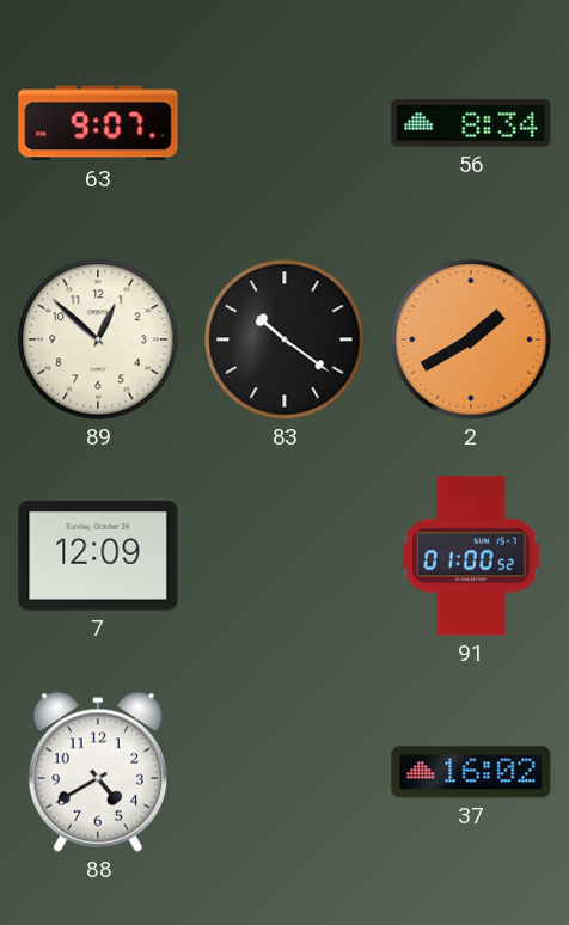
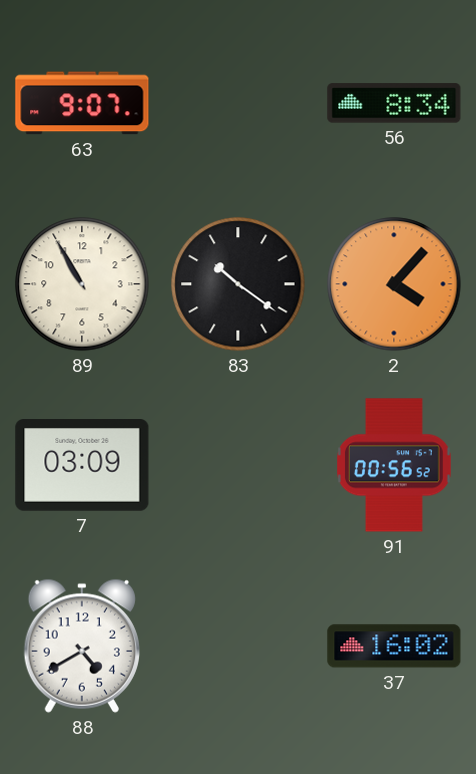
89: 12:52 -> 10:55
2: 1:40 -> 4:07
7: 12:09 -> 03:09
91: 01:00 -> 00:56
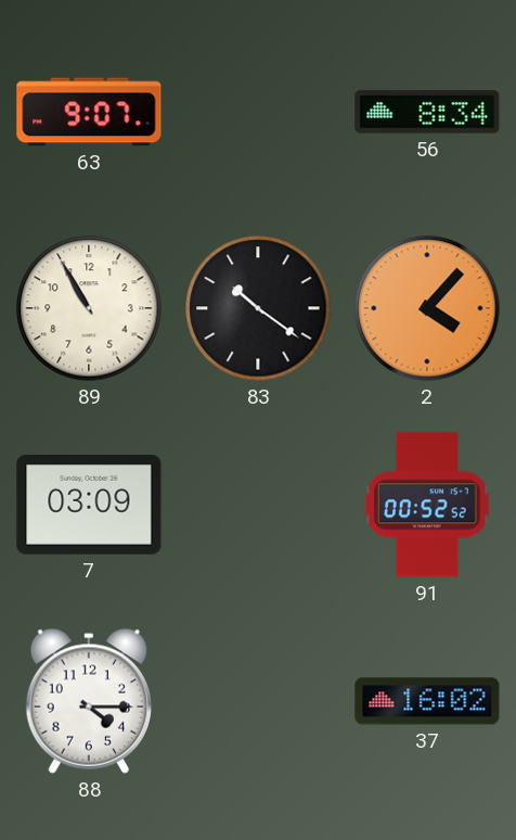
91: 00:56 -> 00:52
88: 4:40 -> 4:15
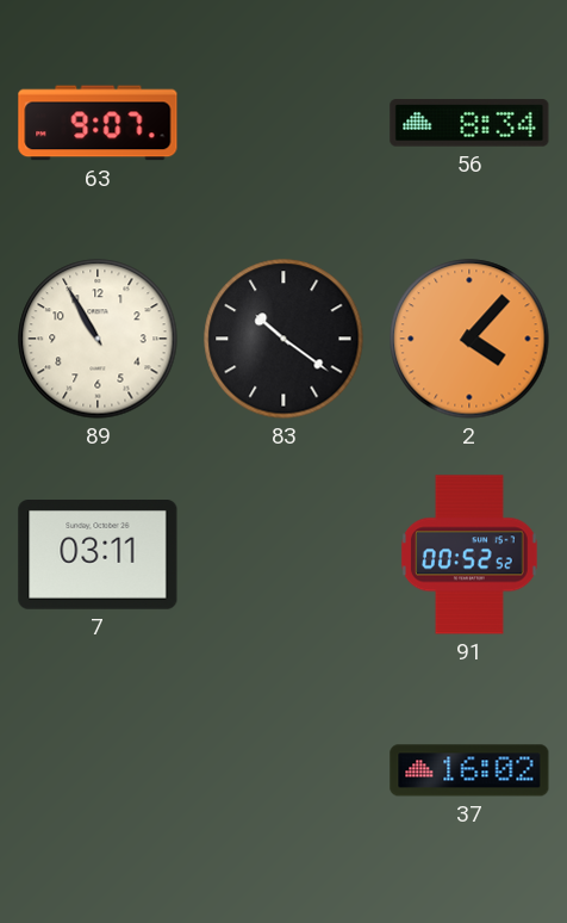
7: 03:09 -> 03:11
88: 4:15 -> none
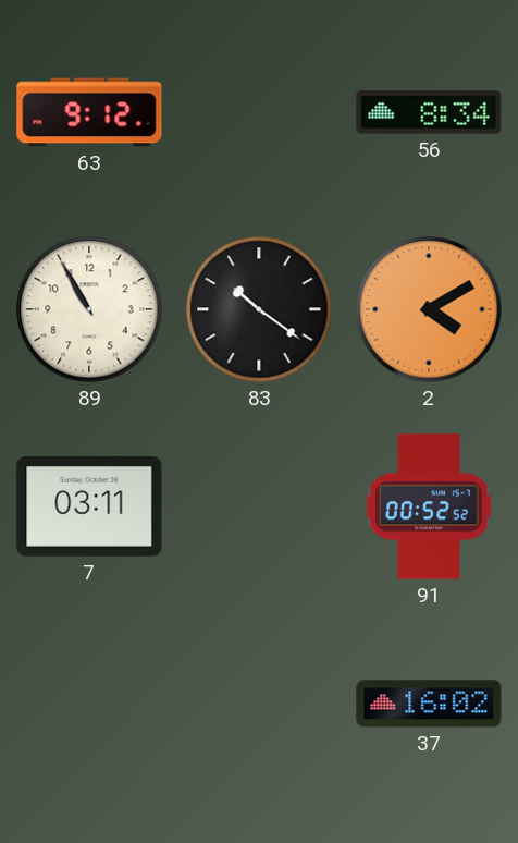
63: 9:07 -> 9:12
2: 4:07 -> 4:10
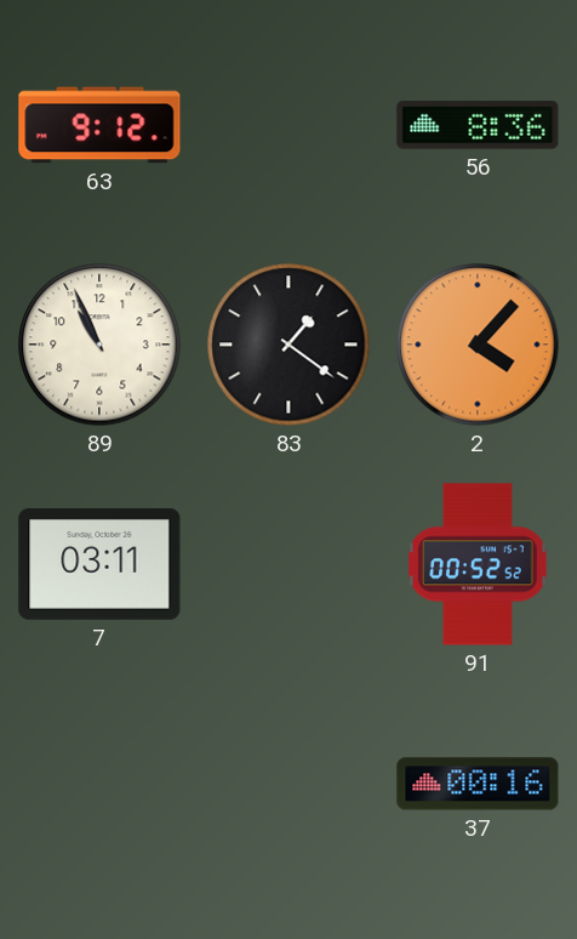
56: 8:34 -> 8:36
89: 10:55 -> 10:56
83: 10:21 -> 1:21
2: 4:10 -> 4:07
37: 16:02 -> 00:16
